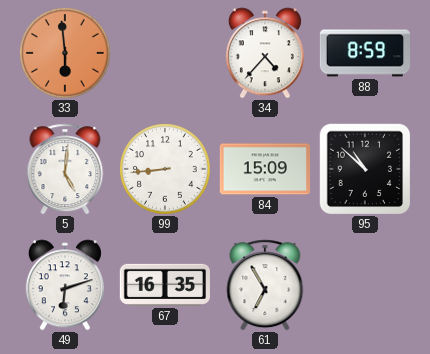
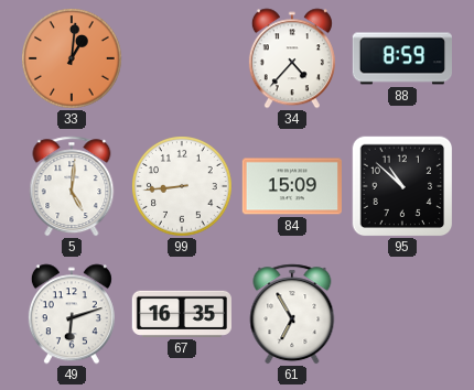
33: 5:59 -> 1:01
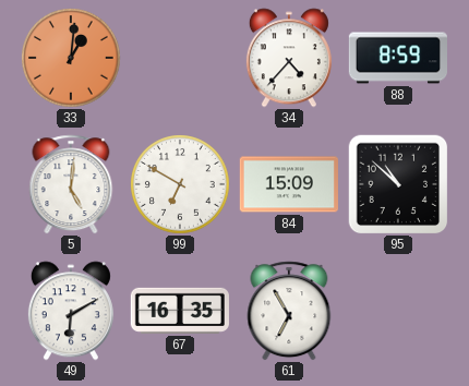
99: 8:44 -> 6:50
49: 6:12 -> 6:10
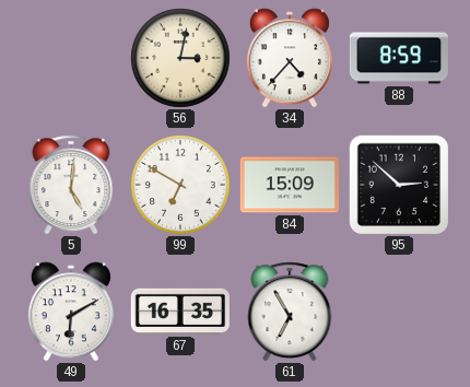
33: 1:01 -> none
56: none -> 3:02
95: 10:52 -> 2:52
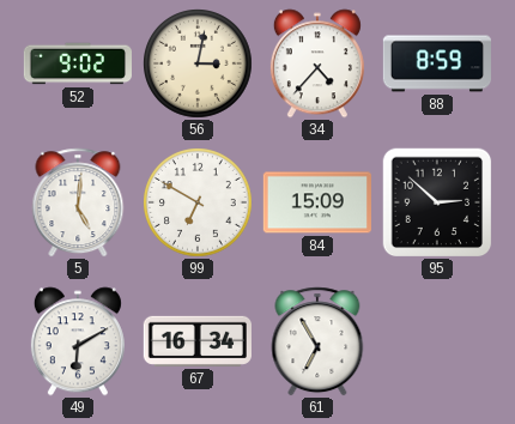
52: none -> 9:02
67: 16:35 -> 16:34
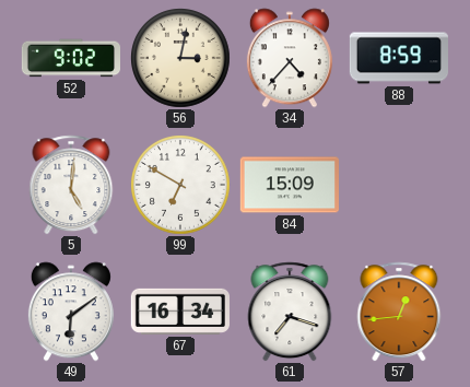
95: 2:52 -> none
49: 6:10 -> 6:09
61: 6:55 -> 7:18
57: none -> 12:44
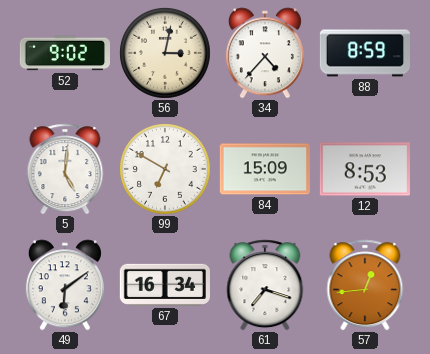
12: none -> 8:53
